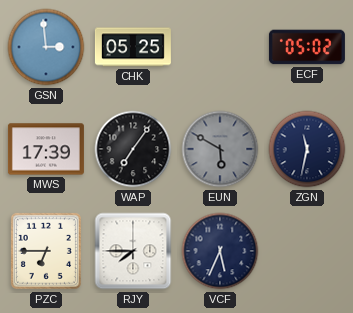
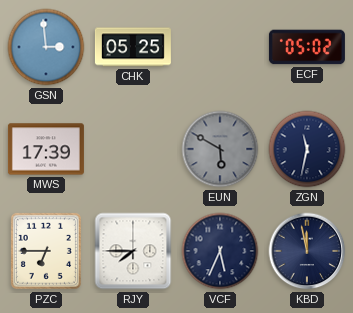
WAP: 7:06 -> none
KBD: none -> 11:58
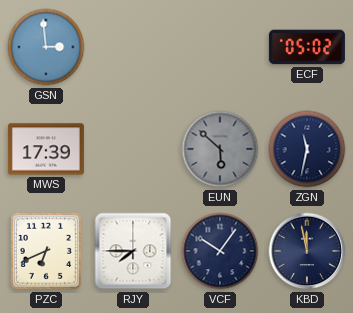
CHK: 05:25 -> none
EUN: 5:50 -> 5:52
PZC: 6:45 -> 6:41
VCF: 5:34 -> 10:06
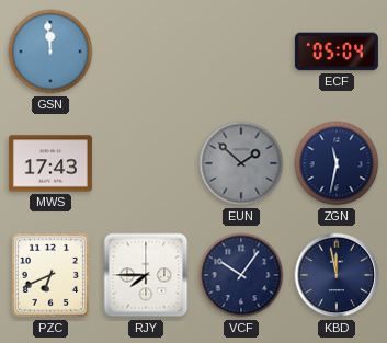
GSN: 2:59 -> 11:59
ECF: 05:02 -> 05:04
MWS: 17:39 -> 17:43
EUN: 5:52 -> 1:52
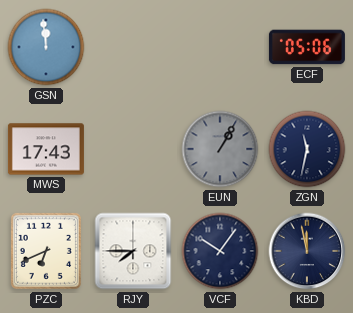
ECF: 05:04 -> 05:06
EUN: 1:52 -> 1:05
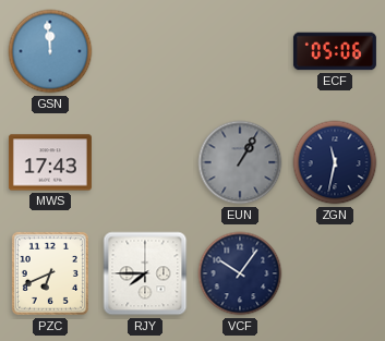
KBD: 11:58 -> none
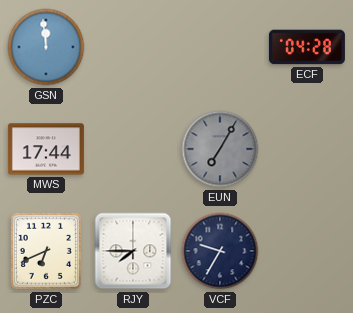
ECF: 05:06 -> 04:28
MWS: 17:43 -> 17:44
EUN: 1:05 -> 7:05
ZGN: 11:32 -> none
VCF: 10:06 -> 9:35
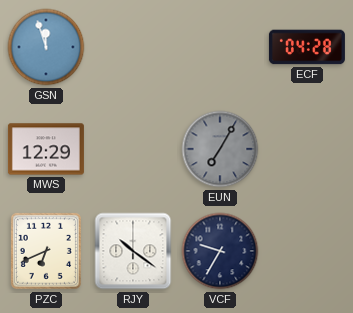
GSN: 11:59 -> 11:57
MWS: 17:44 -> 12:29
RJY: 7:45 -> 10:21
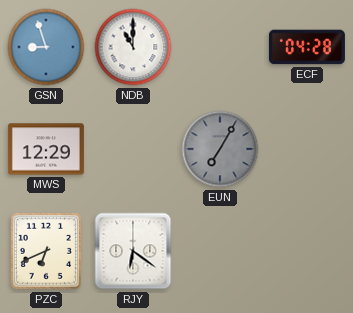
GSN: 11:57 -> 8:57
NDB: none -> 11:00
RJY: 10:21 -> 6:21
VCF: 9:35 -> none
